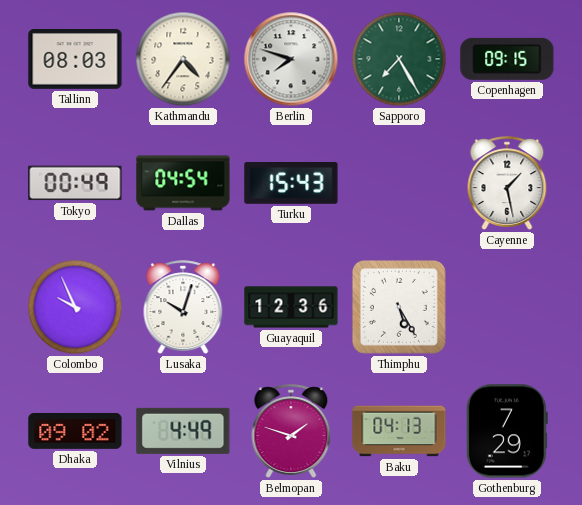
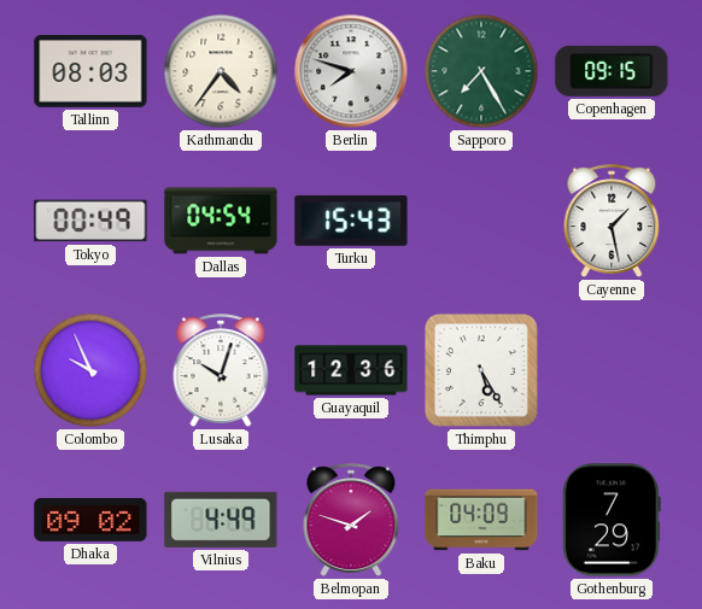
Baku: 04:13 -> 04:09
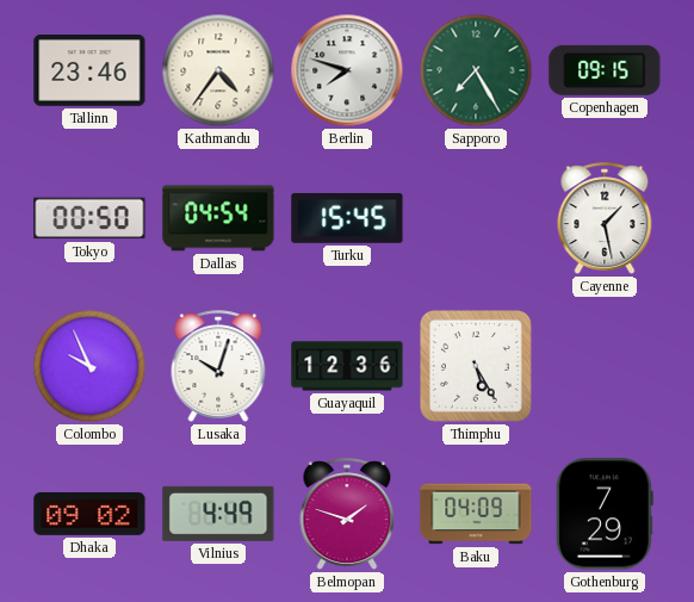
Tallinn: 08:03 -> 23:46
Tokyo: 00:49 -> 00:50
Turku: 15:43 -> 15:45
